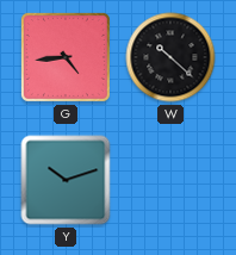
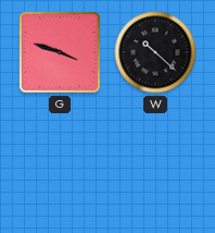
G: 4:44 -> 3:48
Y: 10:12 -> none
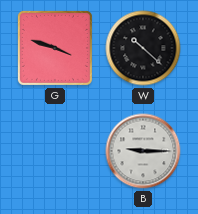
B: none -> 9:15
